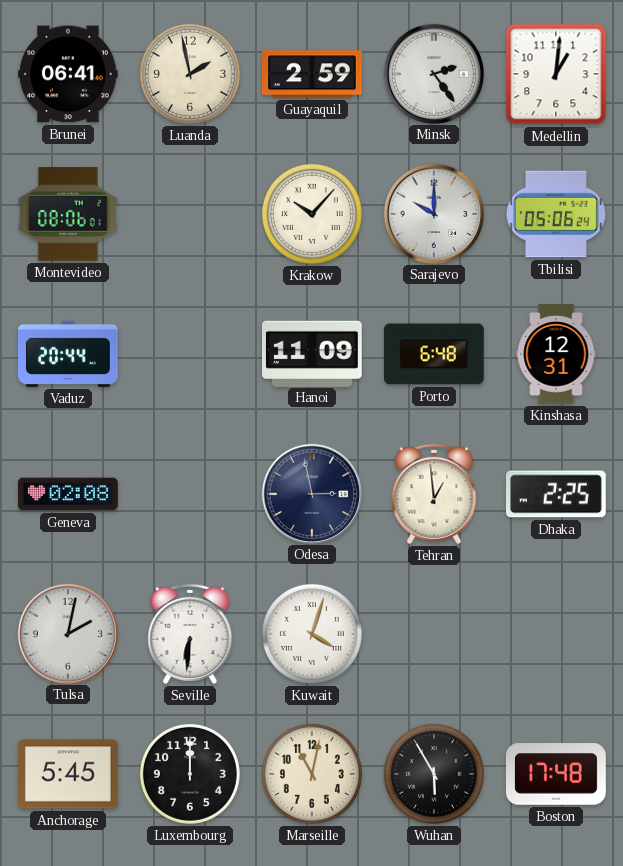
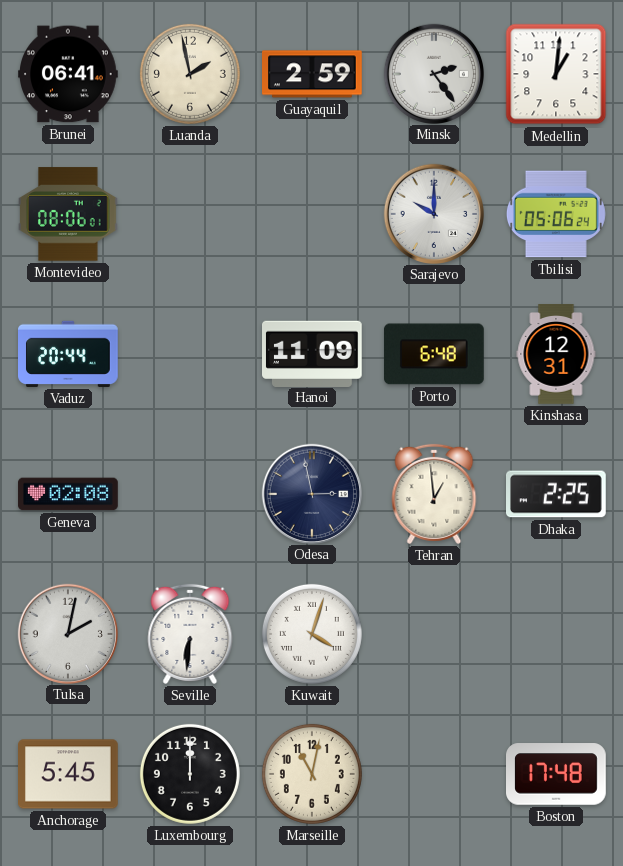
Krakow: 10:07 -> none
Wuhan: 5:55 -> none
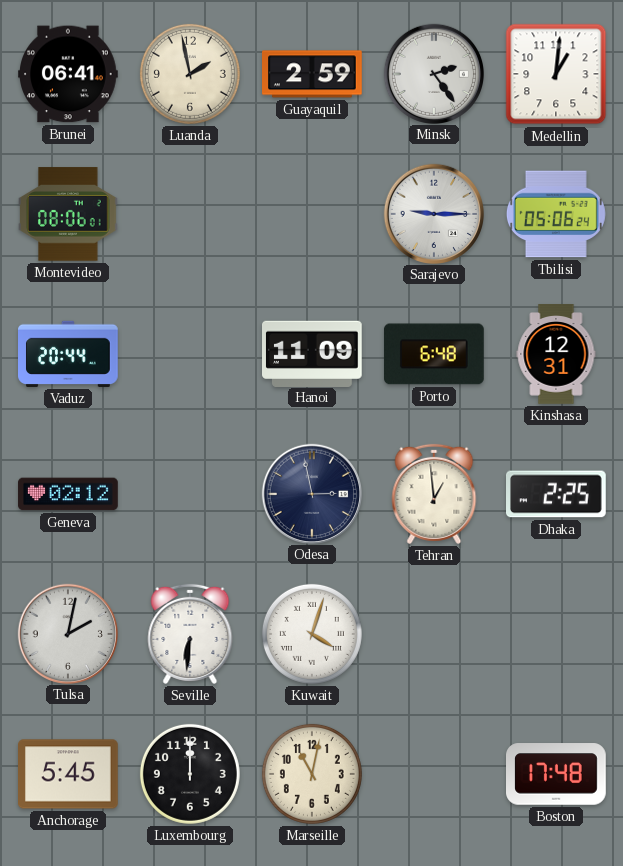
Sarajevo: 10:00 -> 9:15
Geneva: 02:08 -> 02:12
